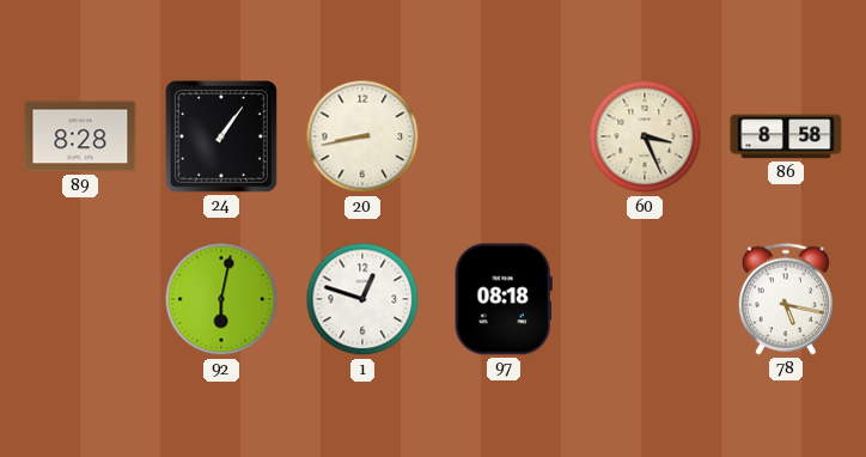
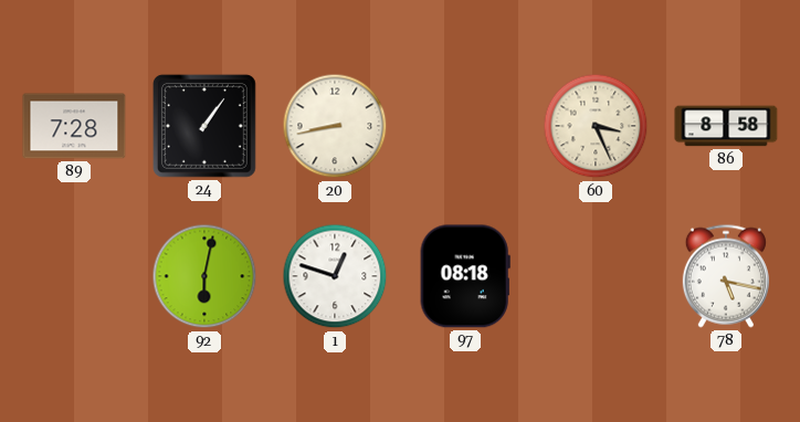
89: 8:28 -> 7:28
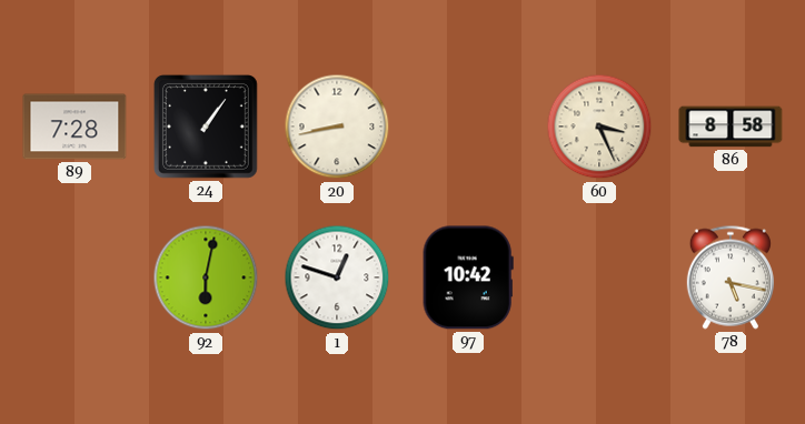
97: 08:18 -> 10:42
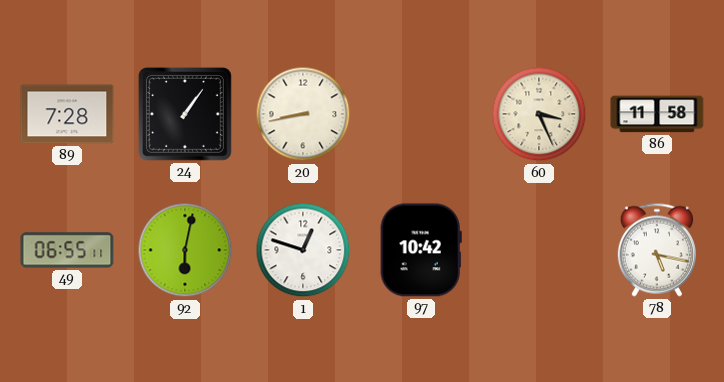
86: 8:58 -> 11:58
49: none -> 06:55
